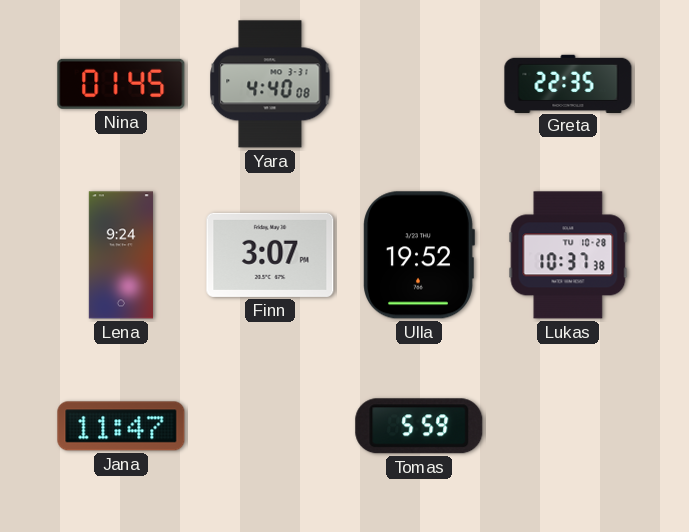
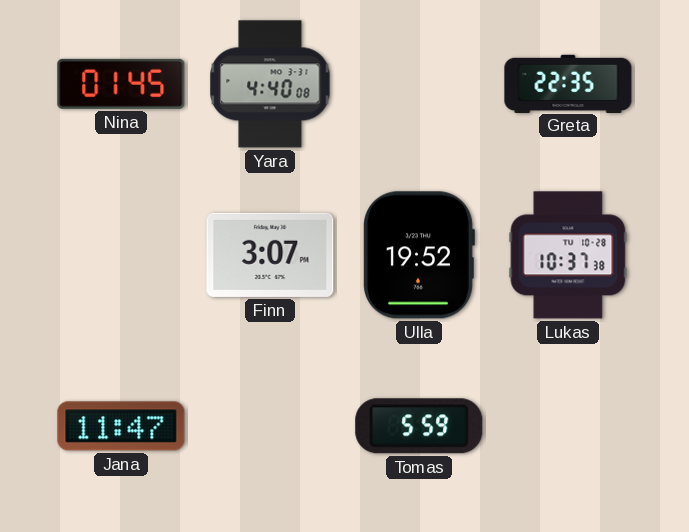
Lena: 9:24 -> none
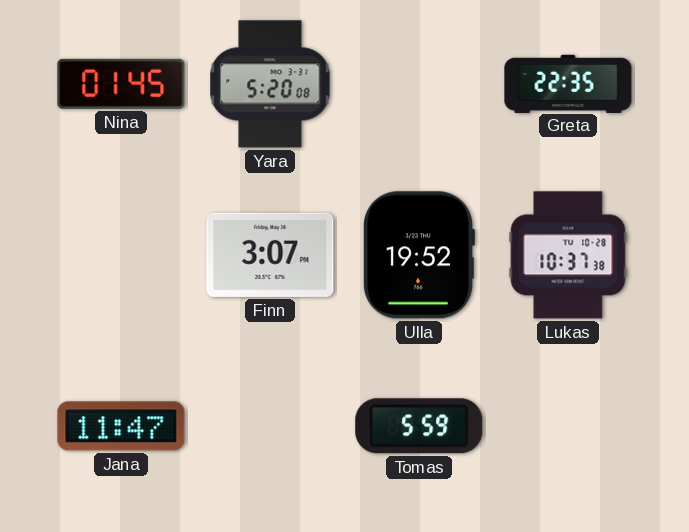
Yara: 4:40 -> 5:20
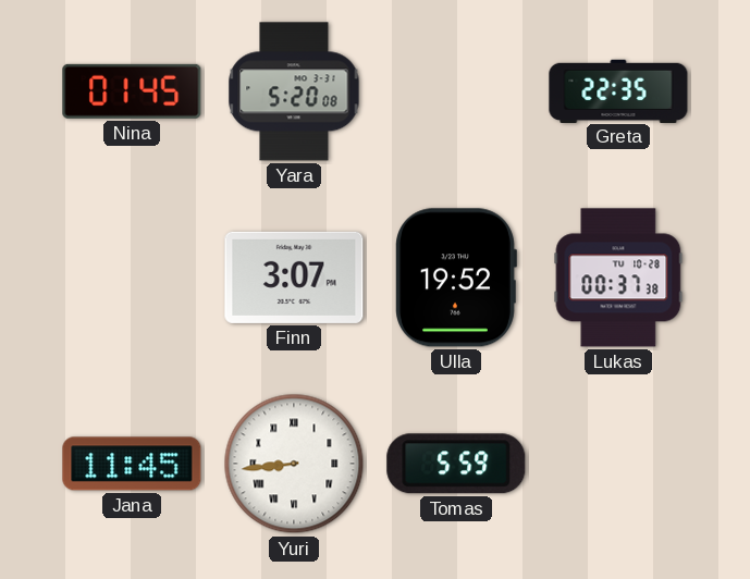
Lukas: 10:37 -> 00:37
Jana: 11:47 -> 11:45
Yuri: none -> 8:44
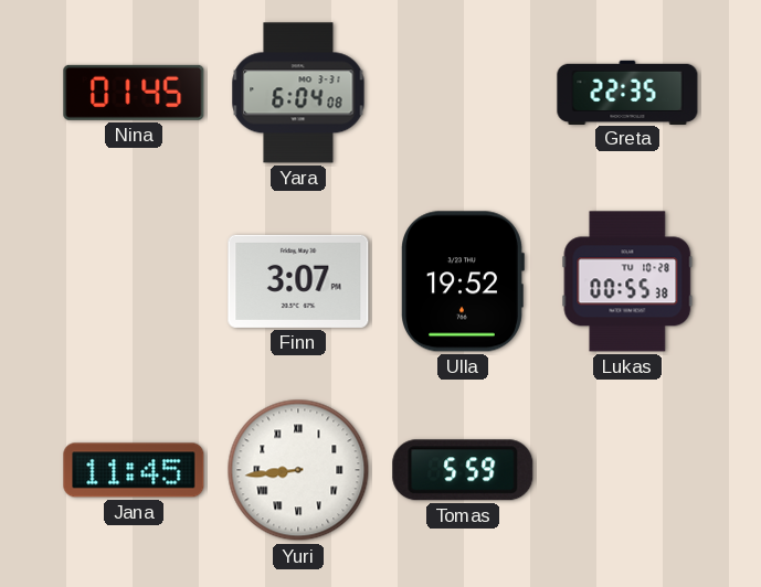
Yara: 5:20 -> 6:04
Lukas: 00:37 -> 00:55
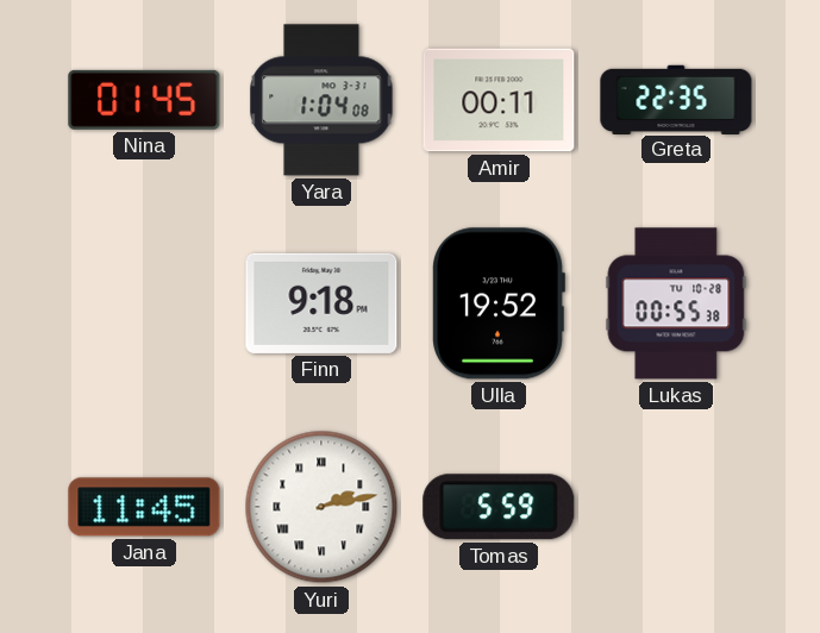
Yara: 6:04 -> 1:04
Amir: none -> 00:11
Finn: 3:07 -> 9:18
Yuri: 8:44 -> 2:13
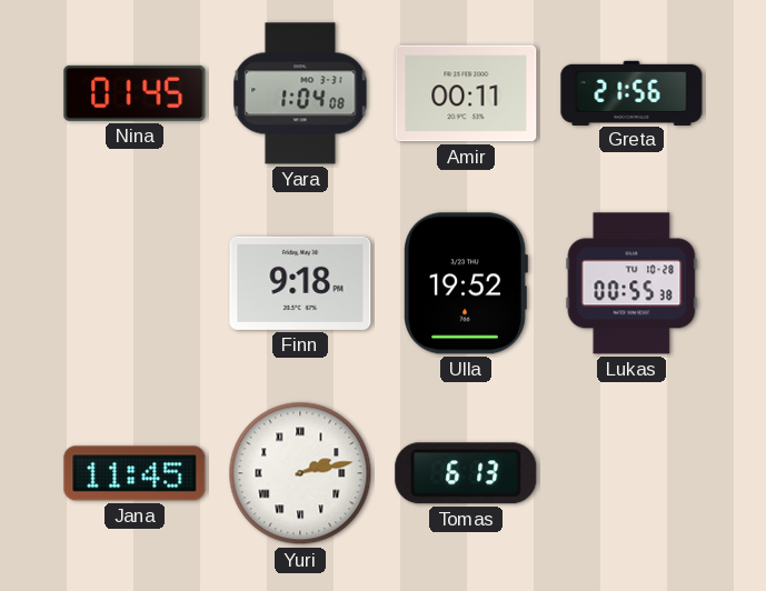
Greta: 22:35 -> 21:56
Tomas: 5:59 -> 6:13
